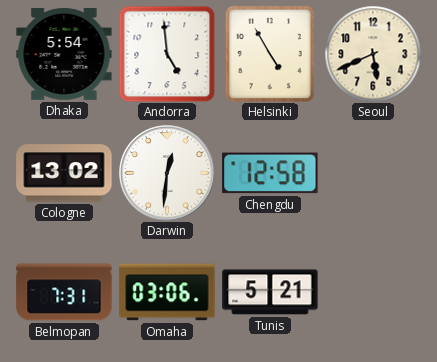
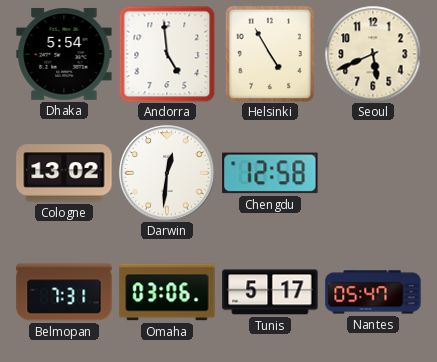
Tunis: 5:21 -> 5:17
Nantes: none -> 05:47
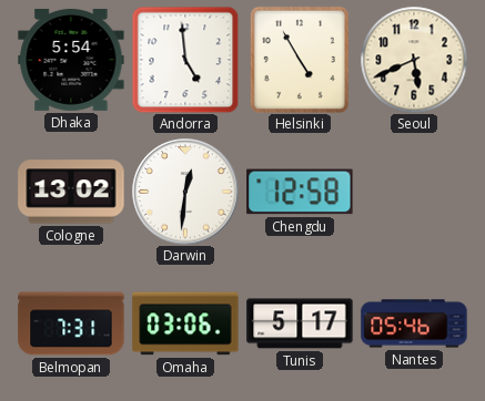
Nantes: 05:47 -> 05:46
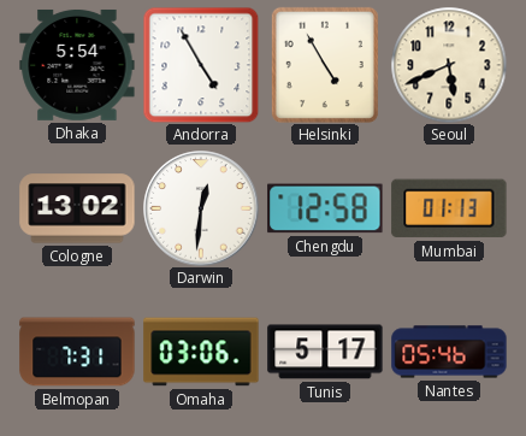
Andorra: 4:59 -> 4:55
Mumbai: none -> 01:13
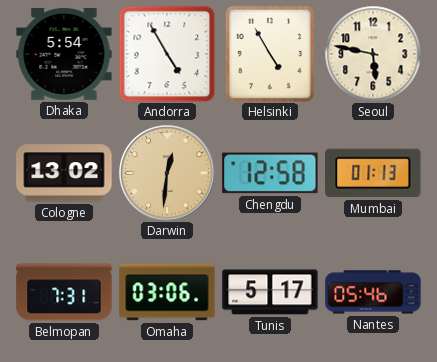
Seoul: 5:41 -> 5:47
Darwin dial: white -> champagne
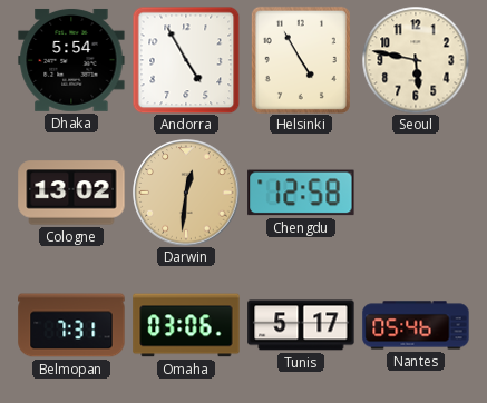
Mumbai: 01:13 -> none
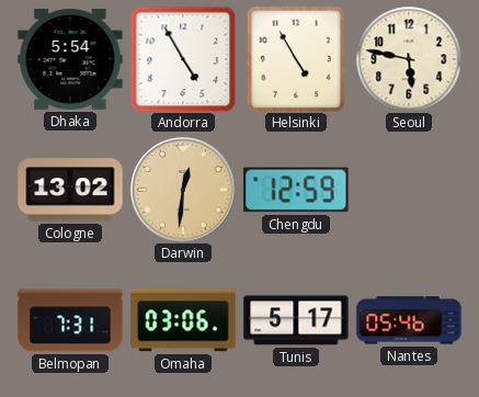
Chengdu: 12:58 -> 12:59
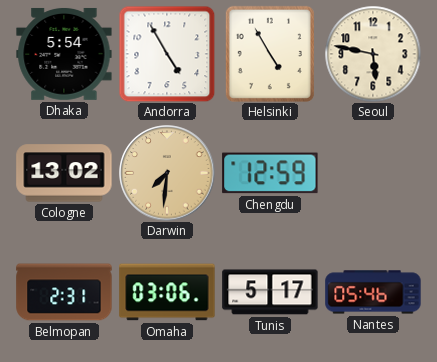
Darwin: 12:31 -> 7:31
Belmopan: 7:31 -> 2:31
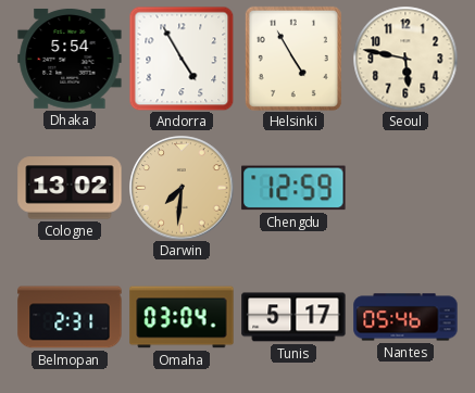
Omaha: 03:06 -> 03:04
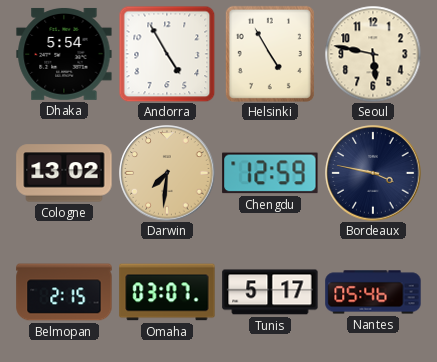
Bordeaux: none -> 3:47
Belmopan: 2:31 -> 2:15
Omaha: 03:04 -> 03:07
